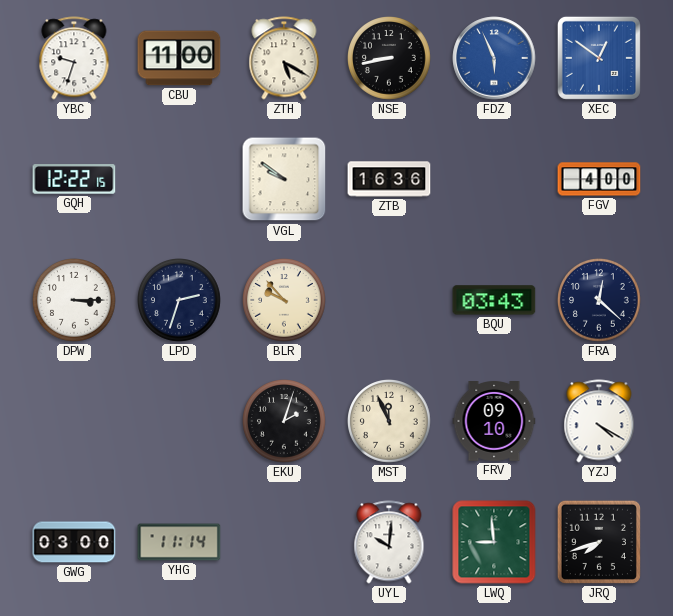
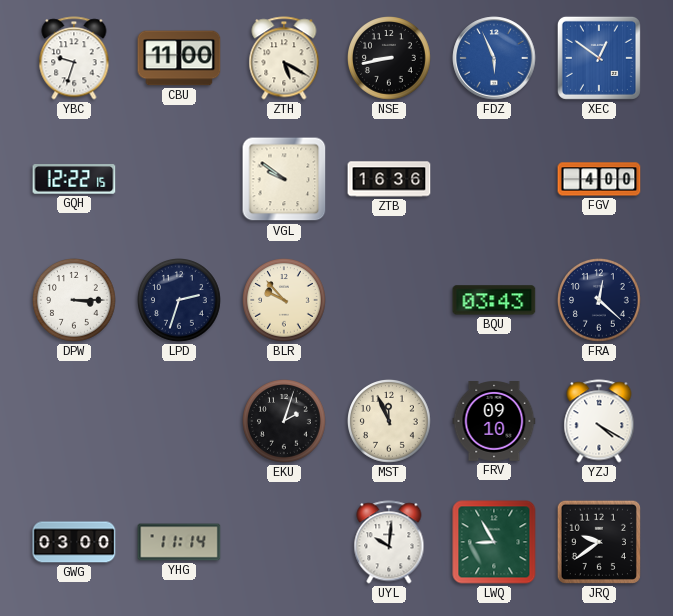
LWQ: 8:59 -> 8:55
JRQ: 7:42 -> 9:39
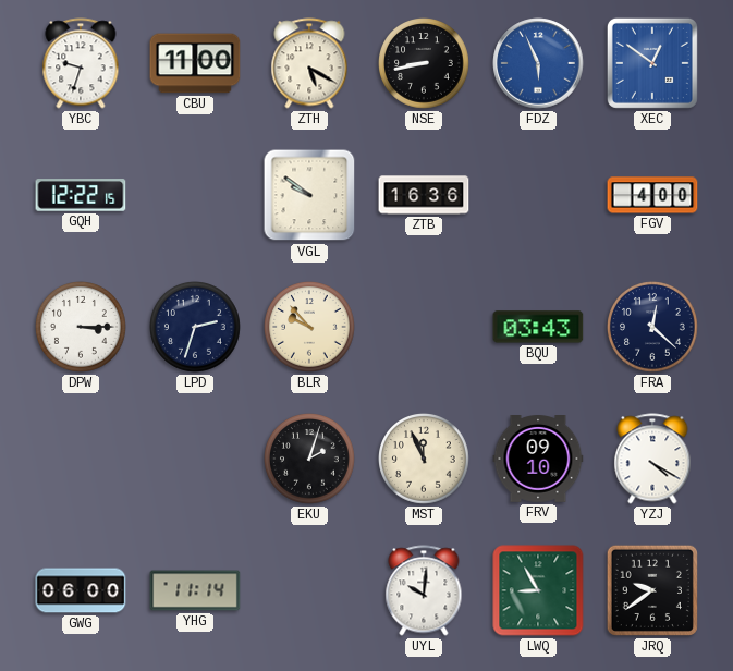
GWG: 03:00 -> 06:00
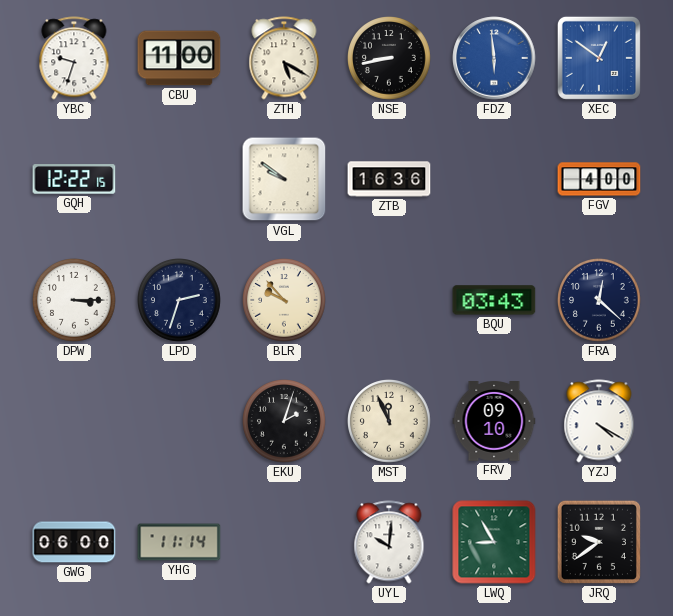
FDZ: 5:56 -> 5:59
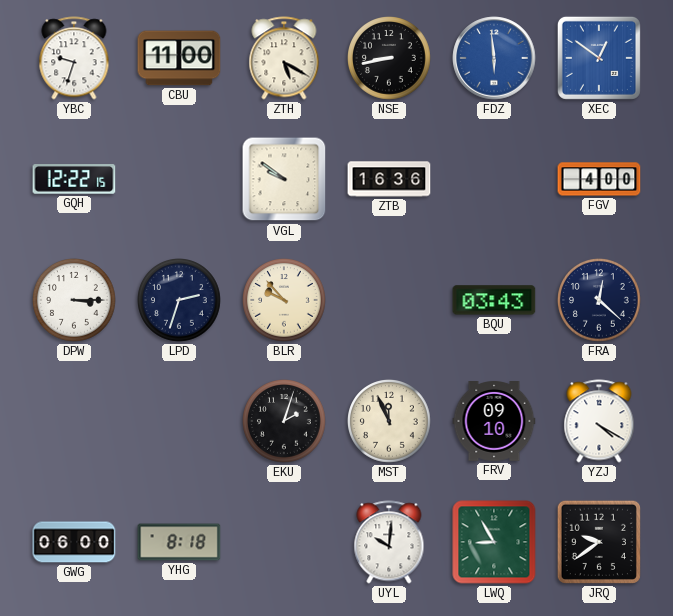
YHG: 11:14 -> 8:18
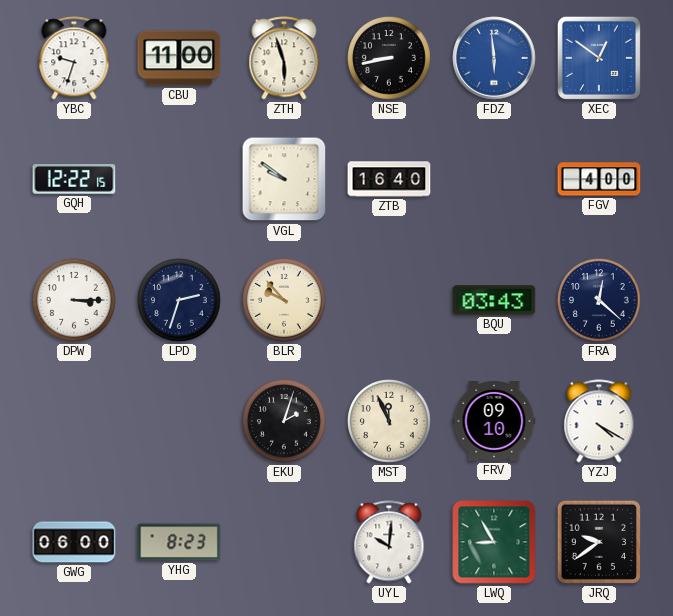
ZTH: 5:20 -> 5:57
ZTB: 16:36 -> 16:40
YHG: 8:18 -> 8:23
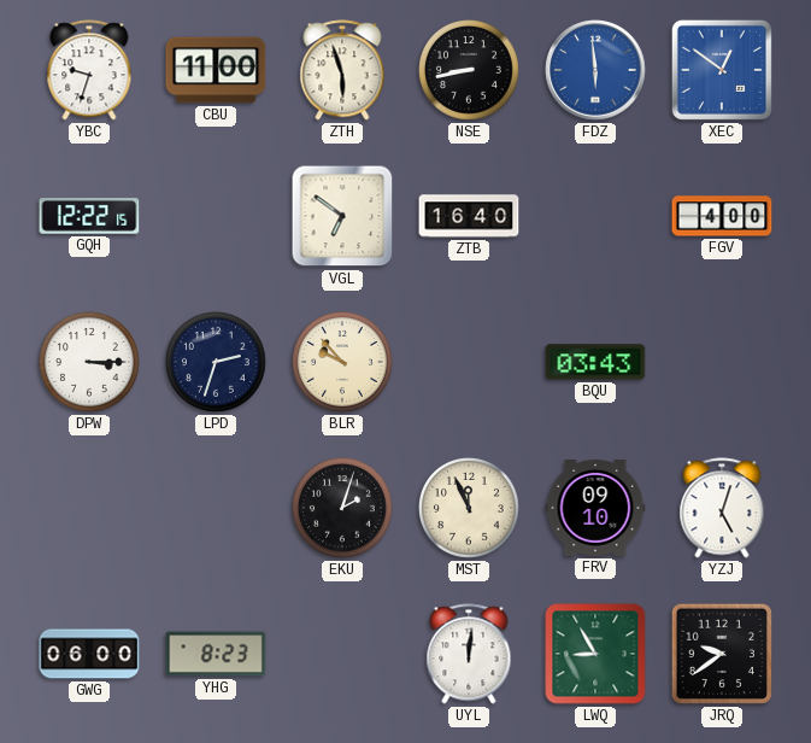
VGL: 9:51 -> 6:51
FRA: 12:22 -> none
YZJ: 4:20 -> 5:03
UYL: 10:01 -> 12:01
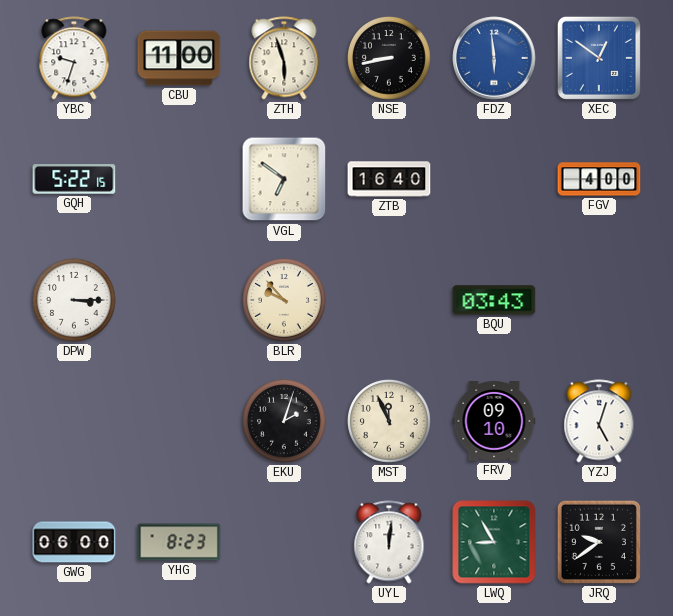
GQH: 12:22 -> 5:22
LPD: 2:33 -> none
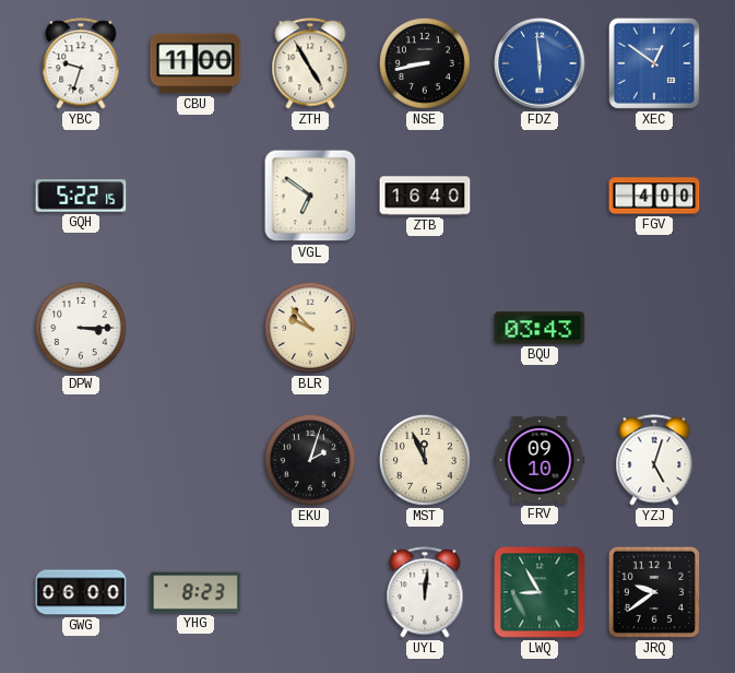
ZTH: 5:57 -> 4:55
